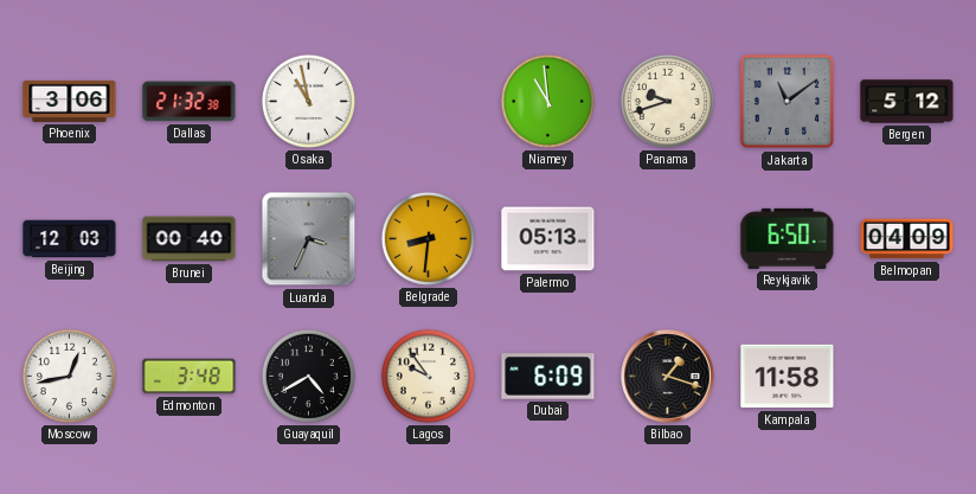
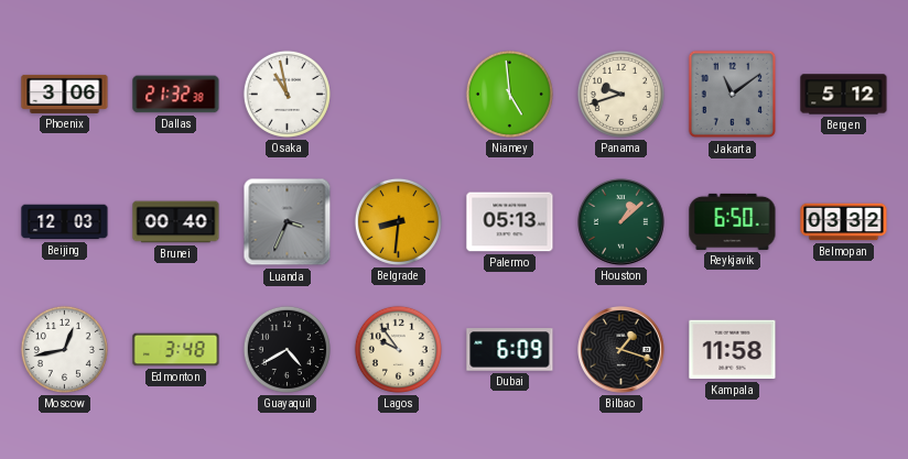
Niamey: 10:59 -> 4:59
Houston: none -> 1:08
Belmopan: 04:09 -> 03:32
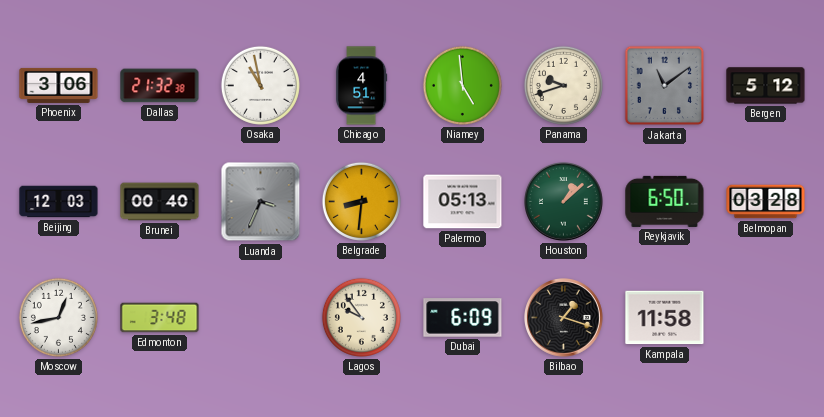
Chicago: none -> 4:51
Belmopan: 03:32 -> 03:28
Guayaquil: 4:40 -> none
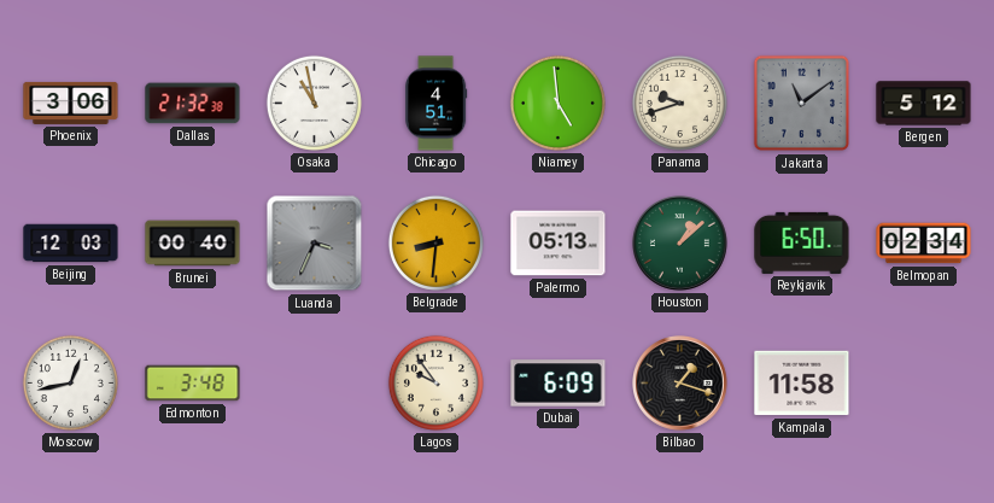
Belmopan: 03:28 -> 02:34
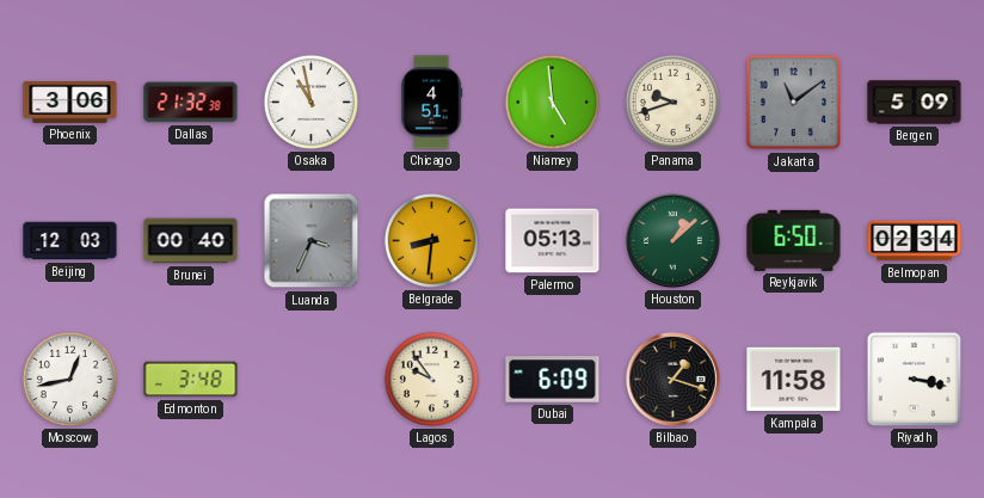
Bergen: 5:12 -> 5:09
Riyadh: none -> 3:17
